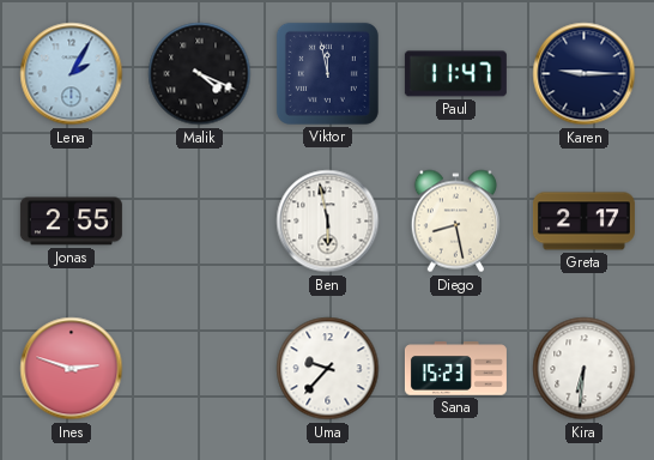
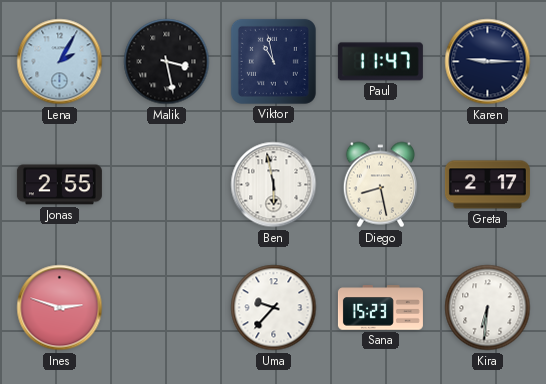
Malik: 4:19 -> 3:28
Viktor: 11:58 -> 10:58
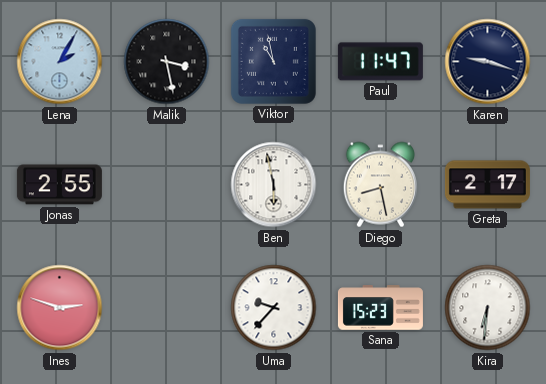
Karen: 9:15 -> 9:18
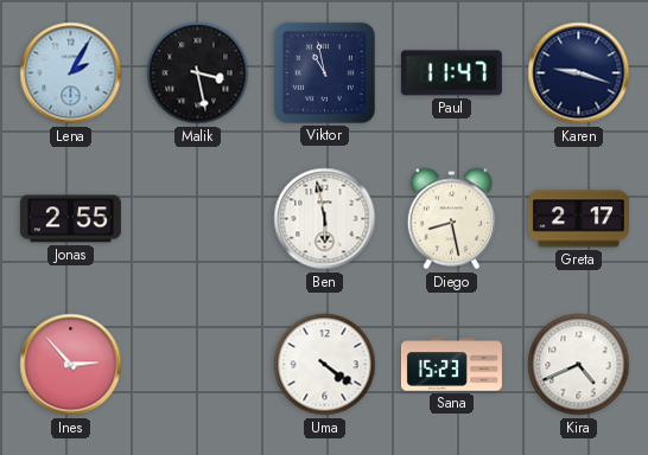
Ines: 2:48 -> 2:53
Uma: 9:37 -> 4:21
Kira: 6:31 -> 4:41
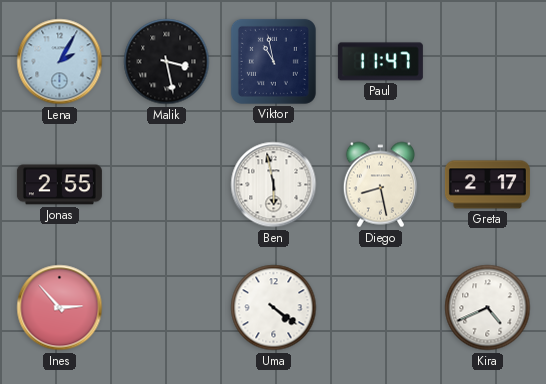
Karen: 9:18 -> none
Sana: 15:23 -> none
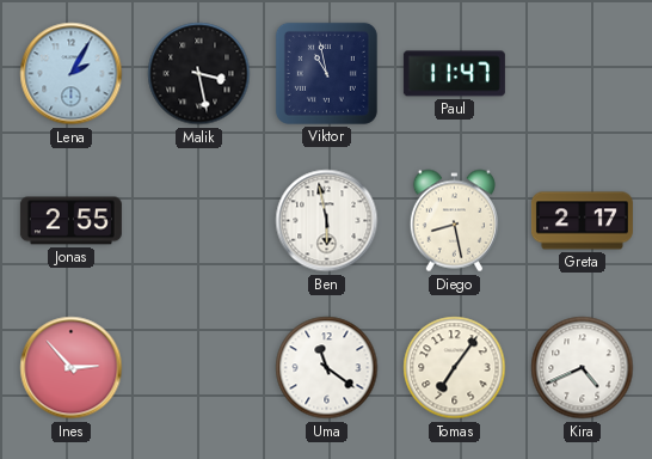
Uma: 4:21 -> 11:21
Tomas: none -> 7:06
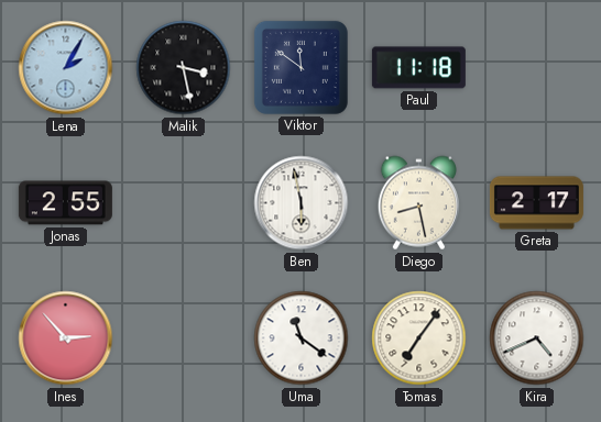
Viktor: 10:58 -> 11:51
Paul: 11:47 -> 11:18
